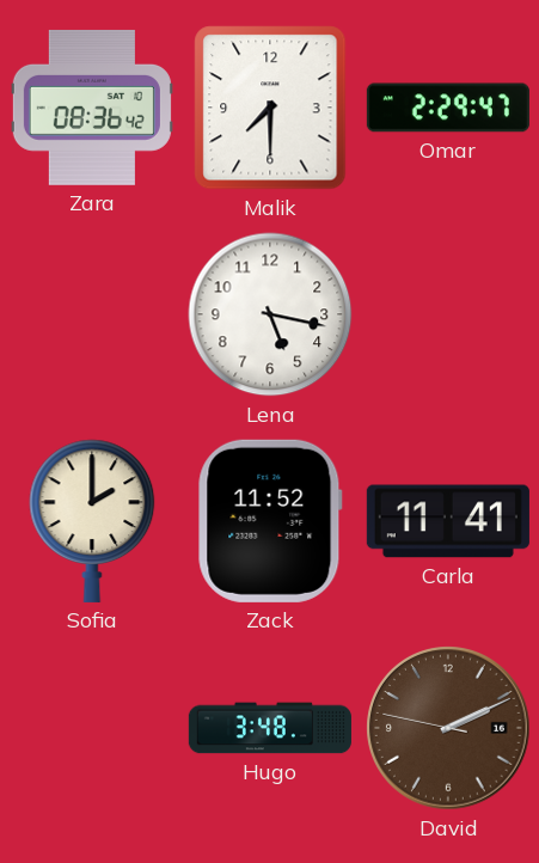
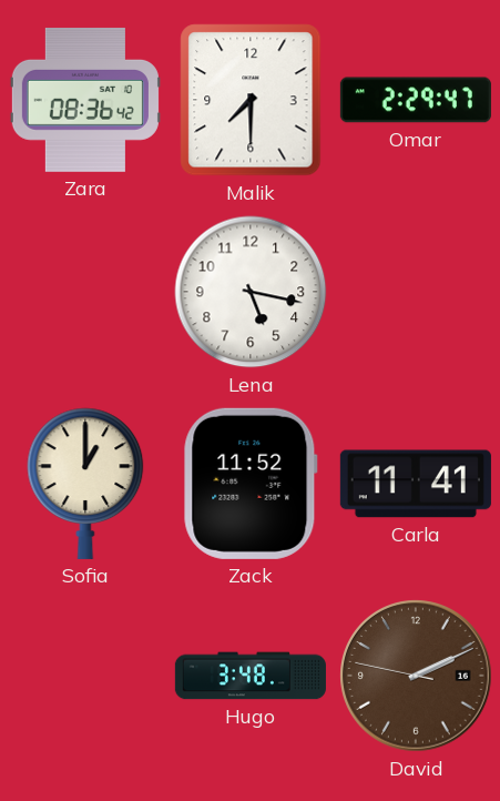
Sofia: 2:00 -> 1:00
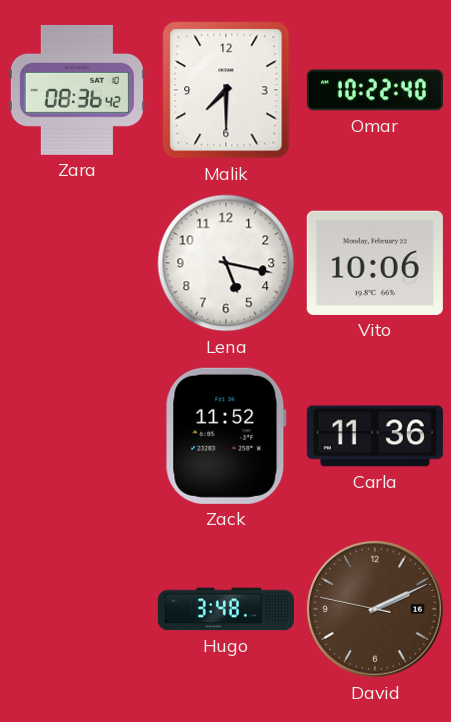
Omar: 2:29 -> 10:22
Vito: none -> 10:06
Sofia: 1:00 -> none
Carla: 11:41 -> 11:36
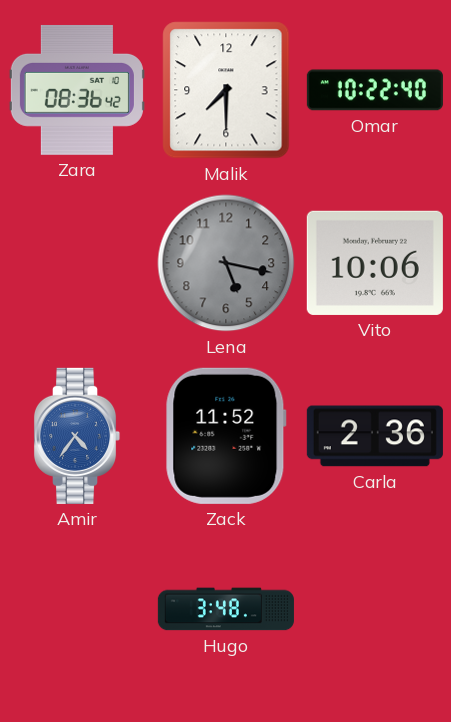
Lena dial: white -> grey
Amir: none -> 4:36
Carla: 11:36 -> 2:36
David: 2:10 -> none
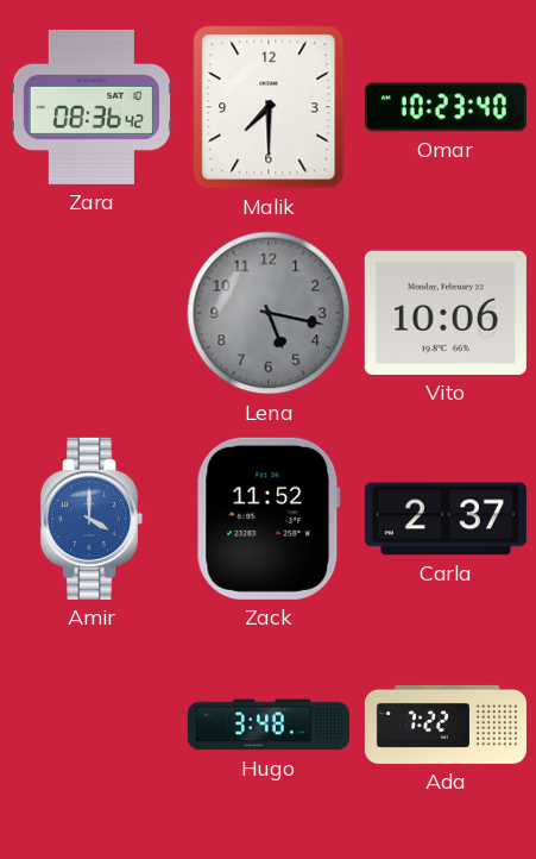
Omar: 10:22 -> 10:23
Amir: 4:36 -> 4:00
Carla: 2:36 -> 2:37
Ada: none -> 7:22
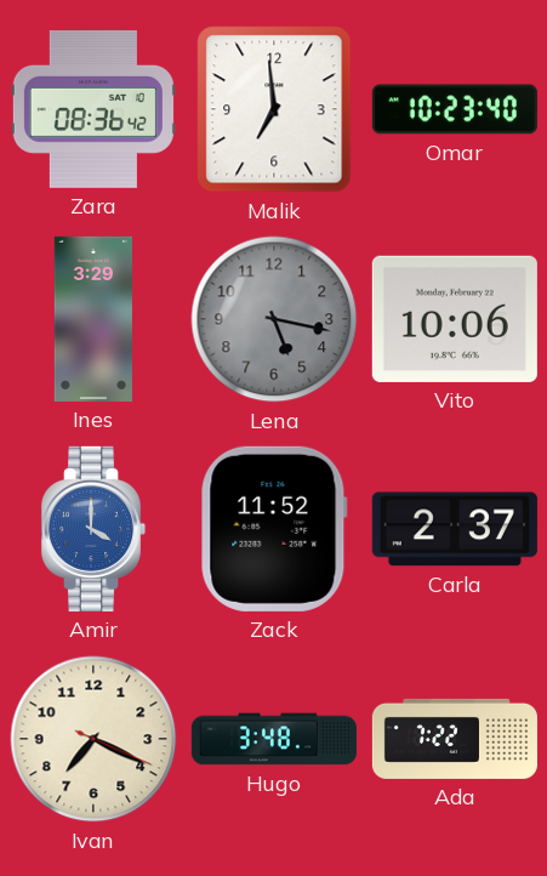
Malik: 7:30 -> 6:59
Ines: none -> 3:29
Ivan: none -> 7:19
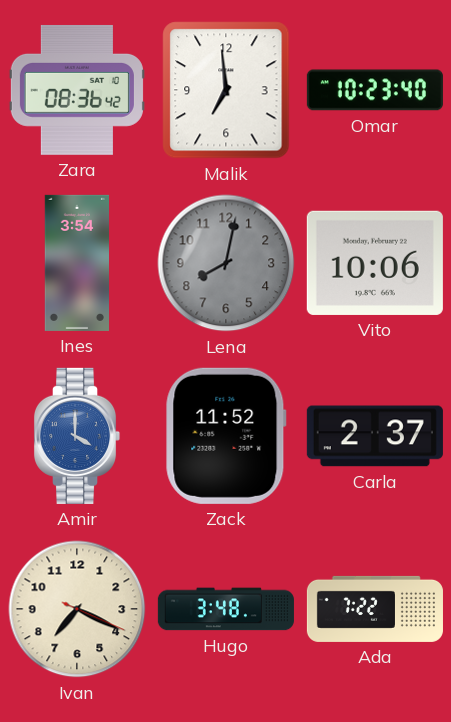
Ines: 3:29 -> 3:54
Lena: 5:17 -> 8:02
